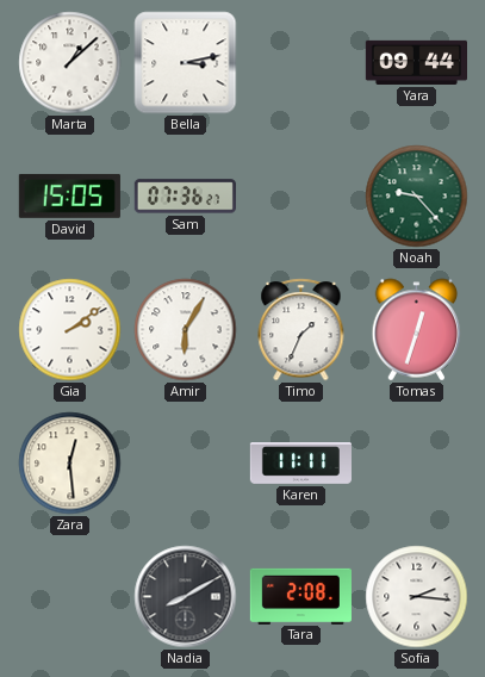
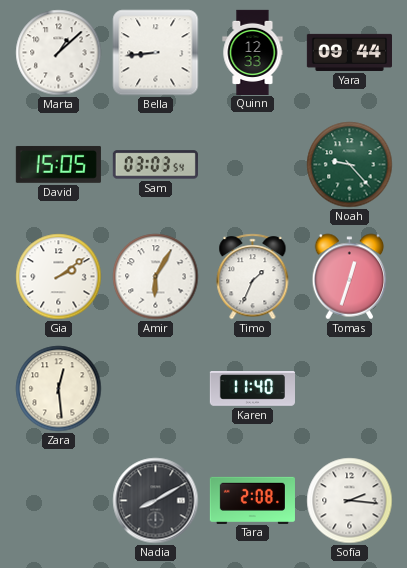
Bella: 3:13 -> 8:44
Quinn: none -> 12:33
Sam: 07:36 -> 03:03
Karen: 11:11 -> 11:40
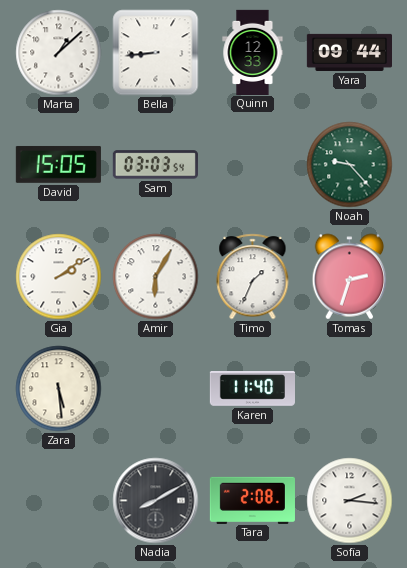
Tomas: 12:33 -> 2:33
Zara: 12:29 -> 5:29
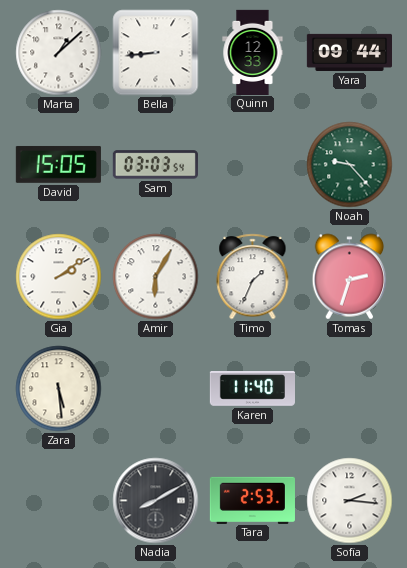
Tara: 2:08 -> 2:53
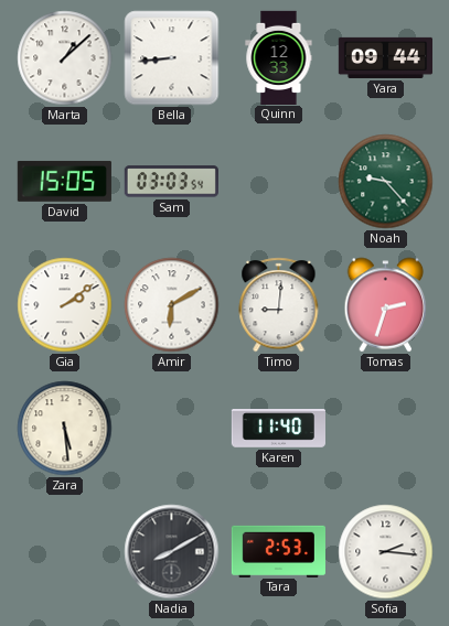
Amir: 6:05 -> 6:10
Timo: 1:34 -> 9:01
